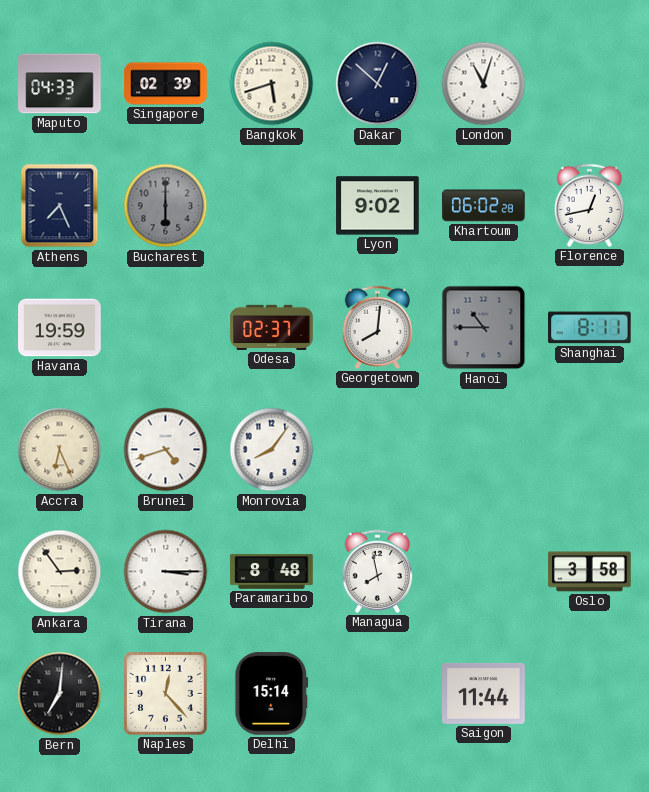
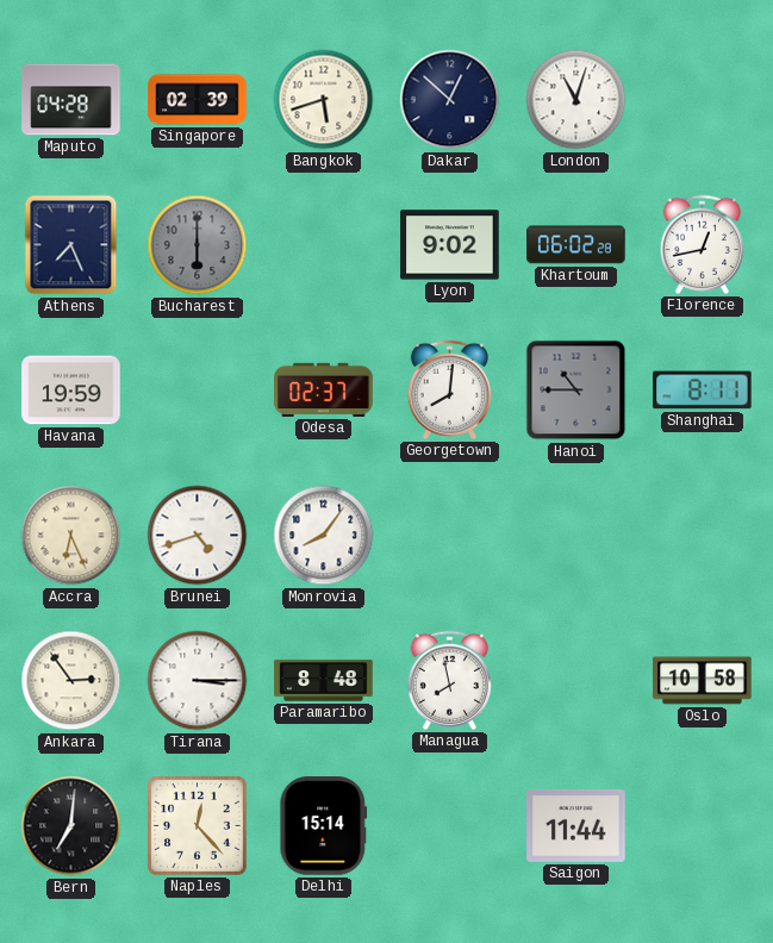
Maputo: 04:33 -> 04:28
Oslo: 3:58 -> 10:58
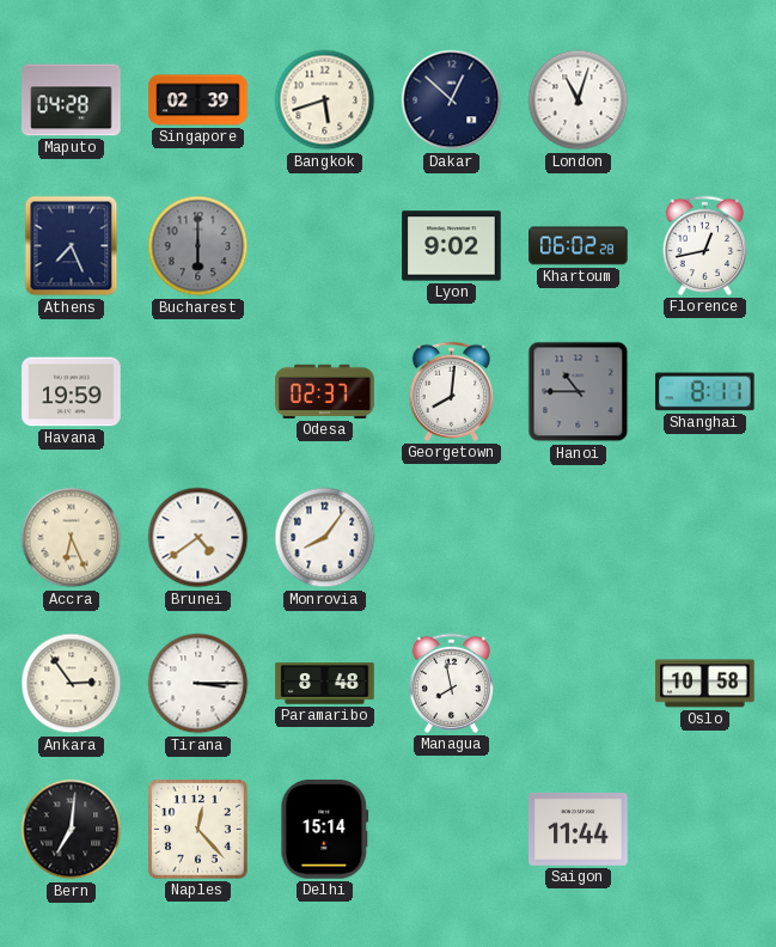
Brunei: 4:42 -> 4:39
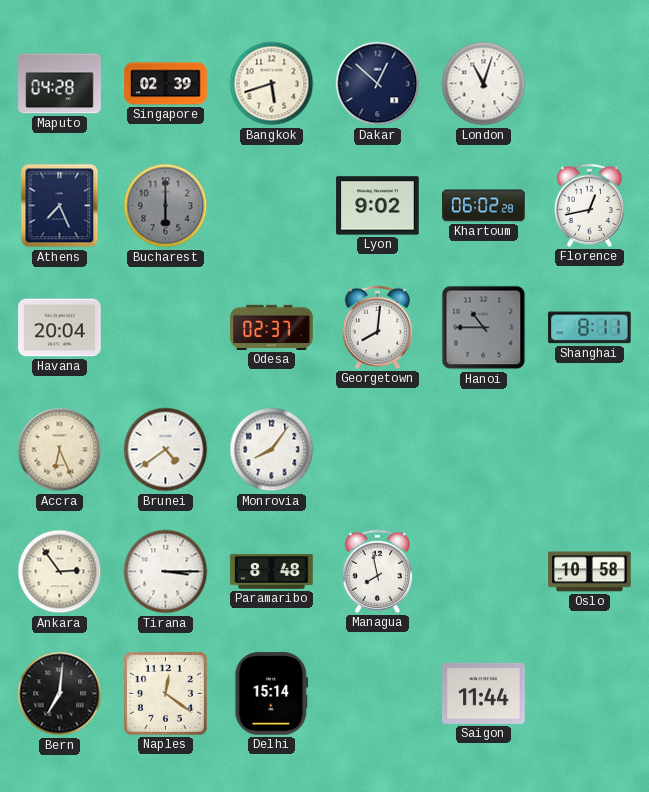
Havana: 19:59 -> 20:04
Naples: 12:23 -> 12:21
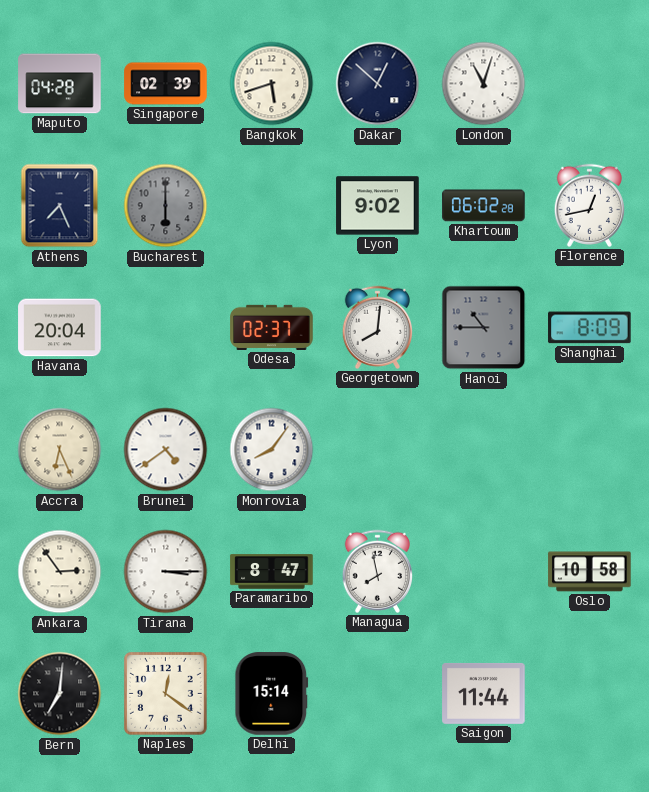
Shanghai: 8:11 -> 8:09
Paramaribo: 8:48 -> 8:47
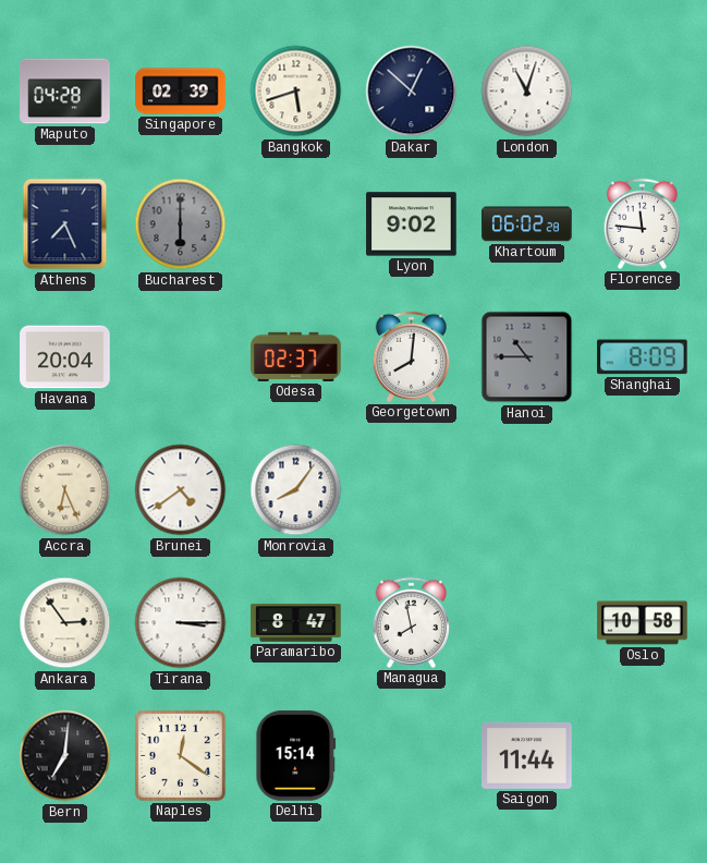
Florence: 12:43 -> 11:46
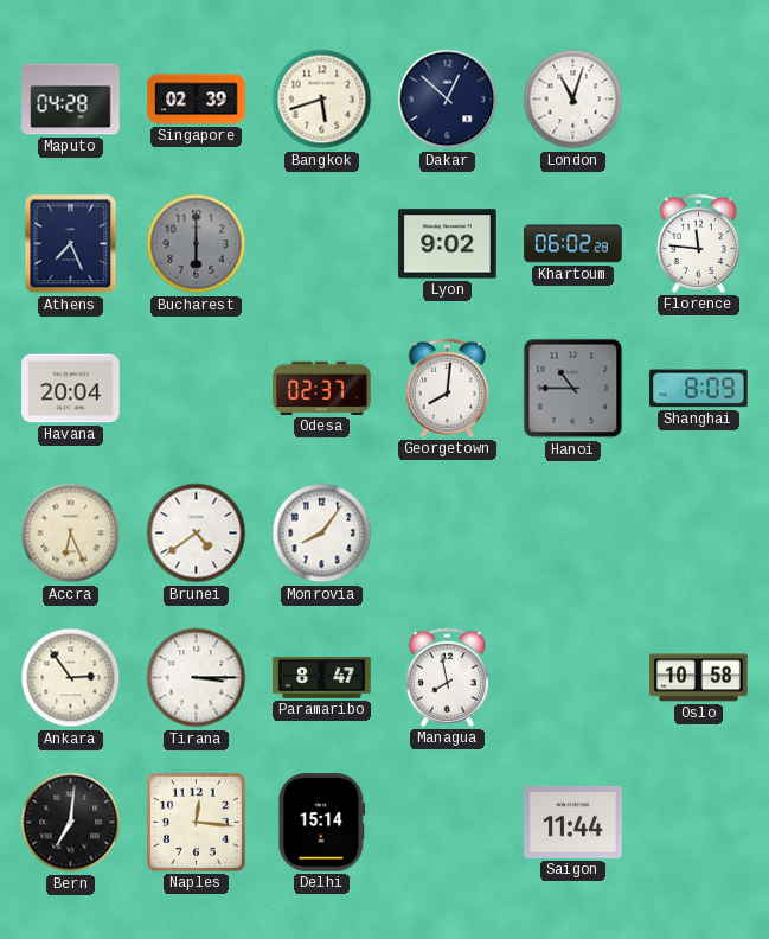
Naples: 12:21 -> 12:16
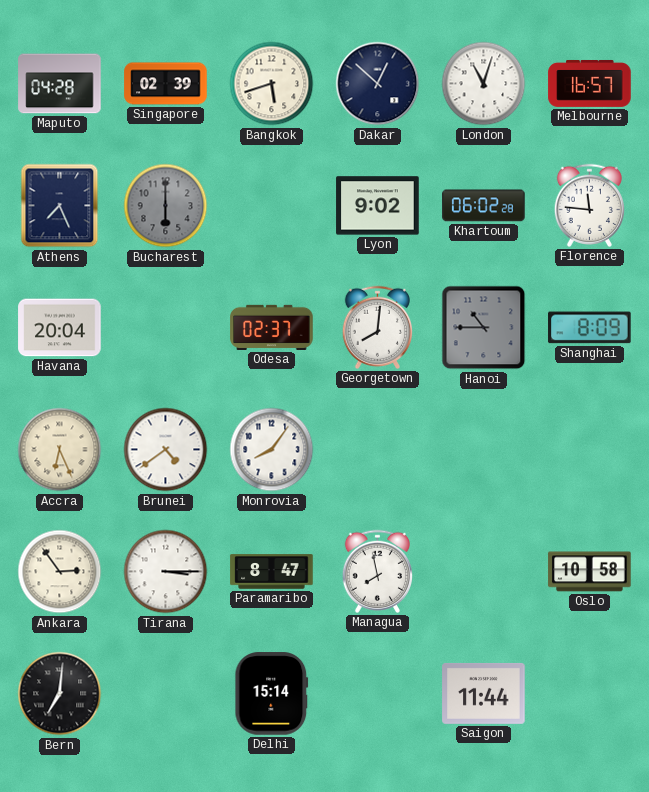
Melbourne: none -> 16:57
Naples: 12:16 -> none
